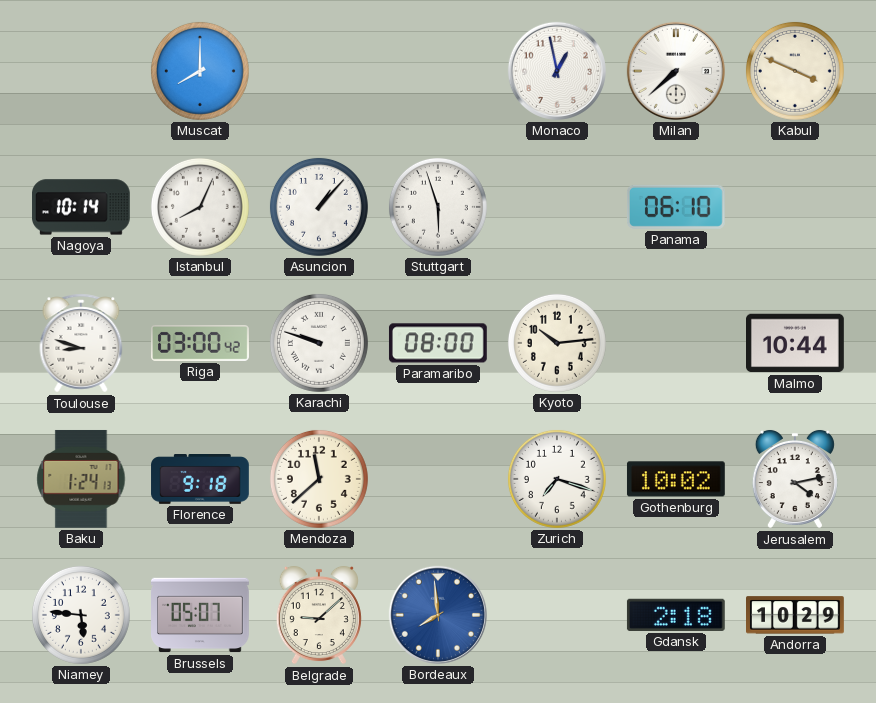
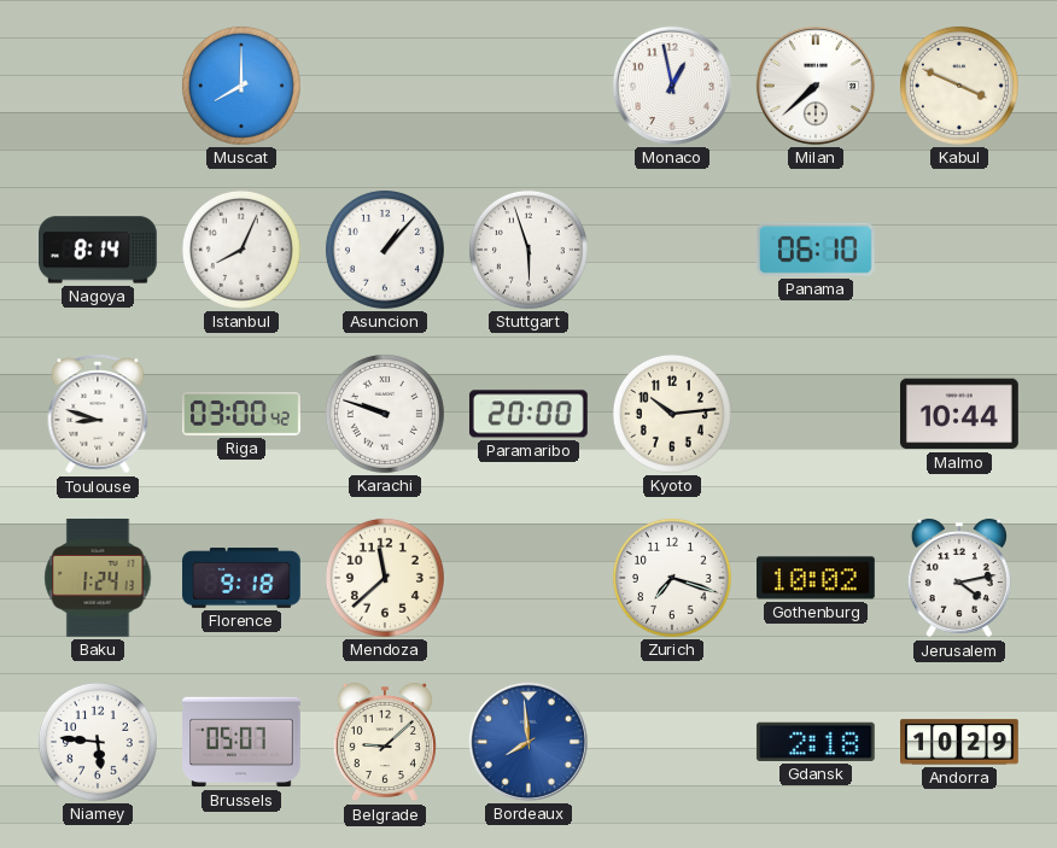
Nagoya: 10:14 -> 8:14
Paramaribo: 08:00 -> 20:00
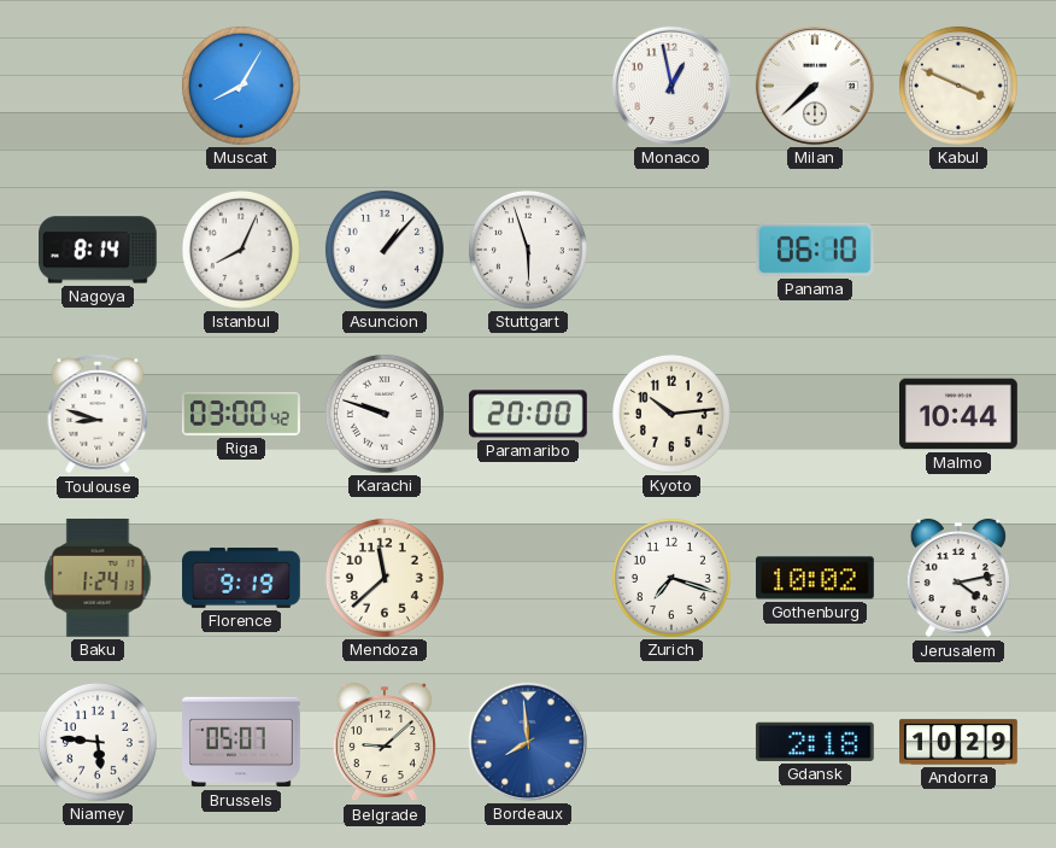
Muscat: 8:00 -> 8:05
Florence: 9:18 -> 9:19
